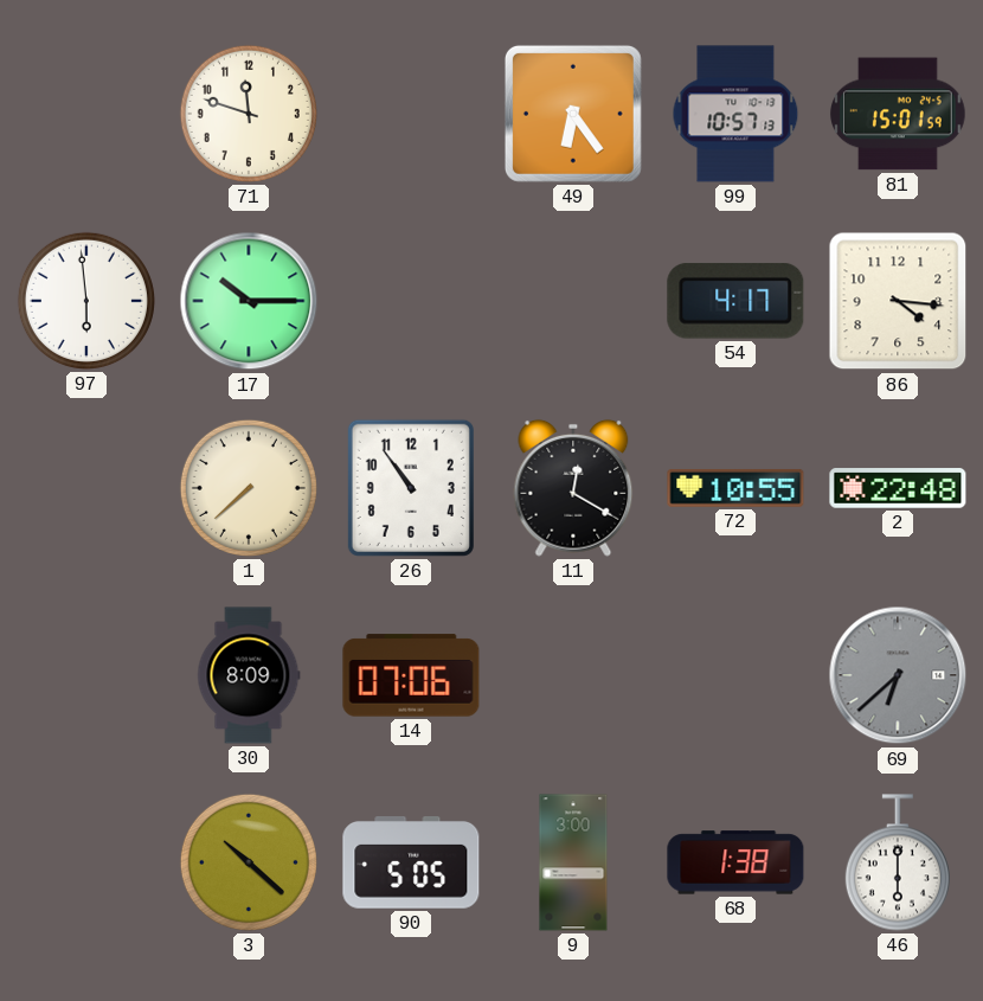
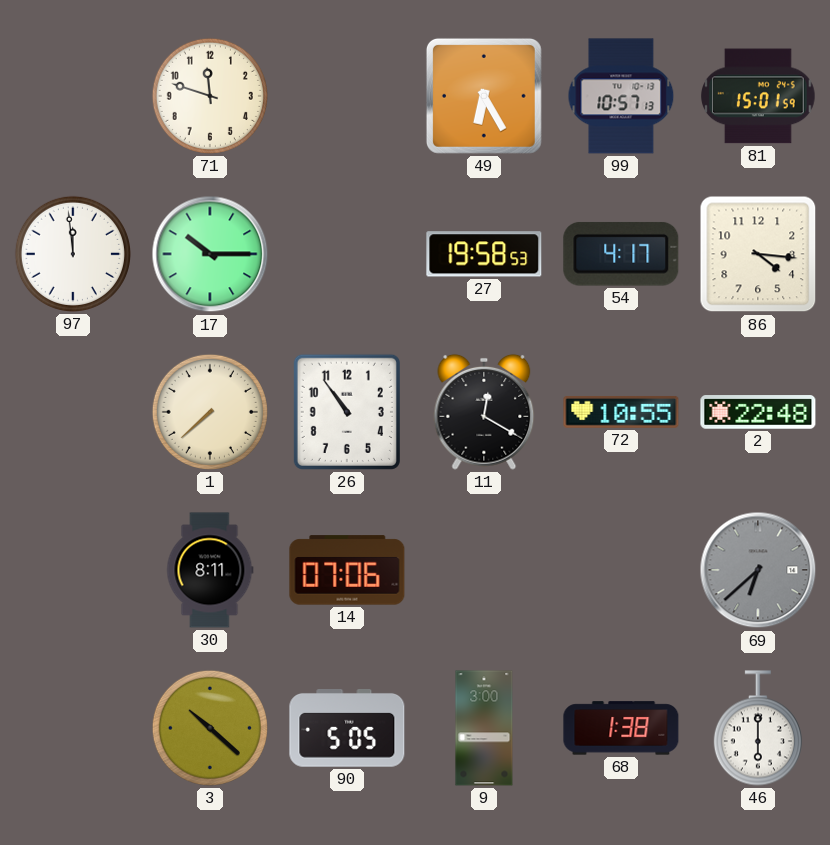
49: 6:24 -> 6:25
97: 5:59 -> 11:59
27: none -> 19:58
30: 8:09 -> 8:11
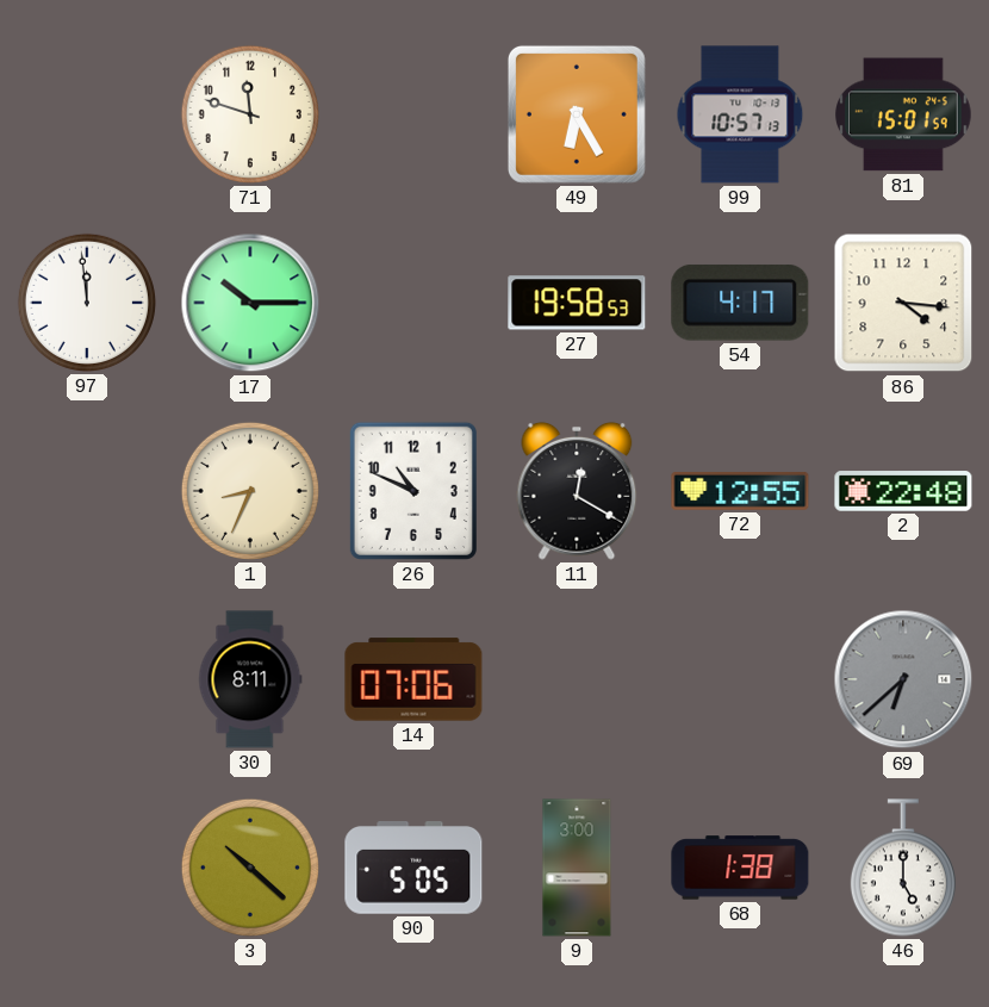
1: 7:38 -> 8:34
26: 10:54 -> 10:49
72: 10:55 -> 12:55
46: 6:00 -> 5:00
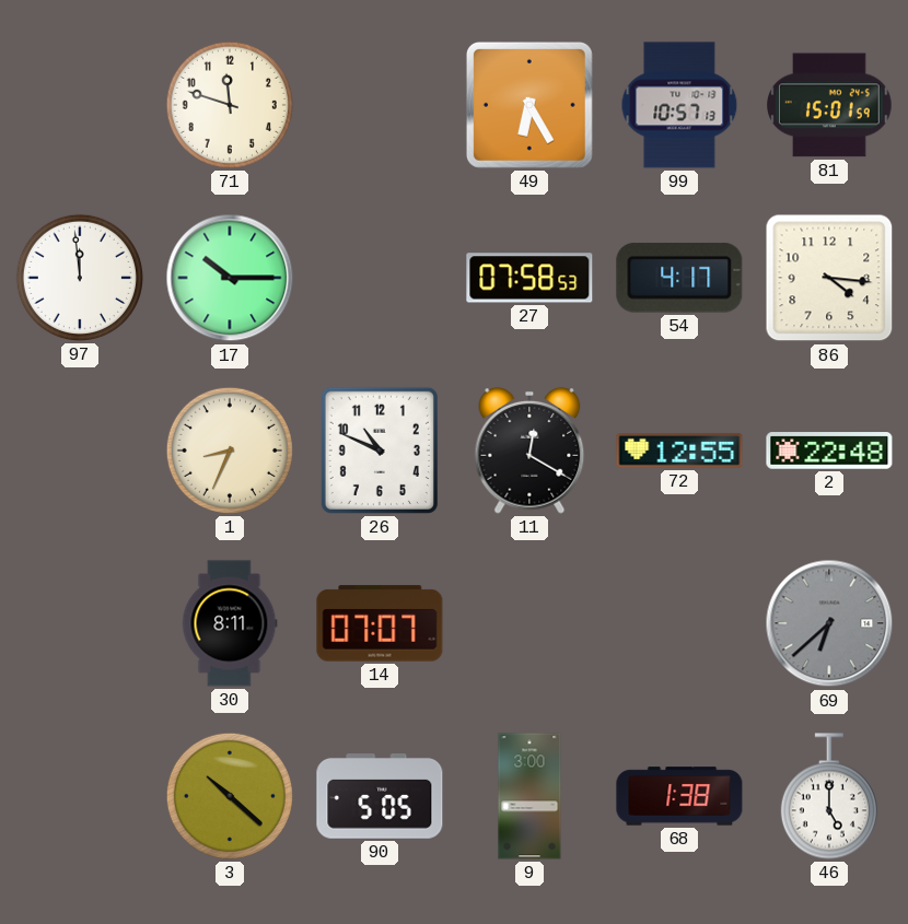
27: 19:58 -> 07:58
14: 07:06 -> 07:07
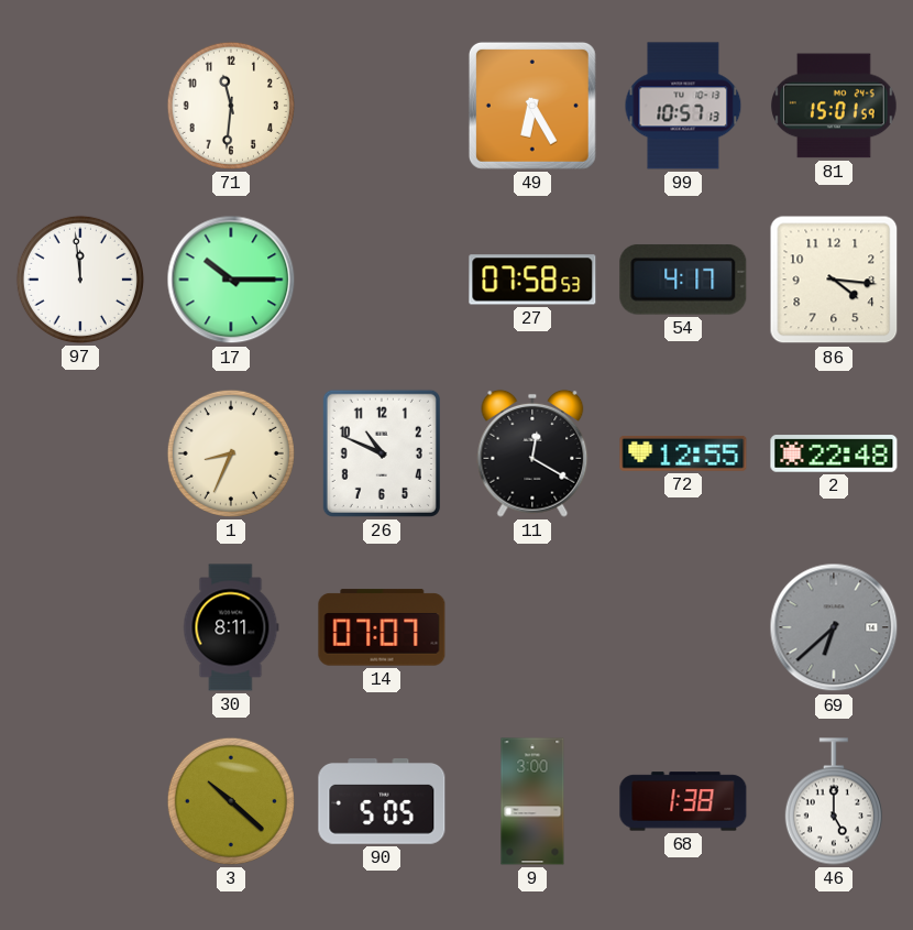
71: 11:48 -> 11:31
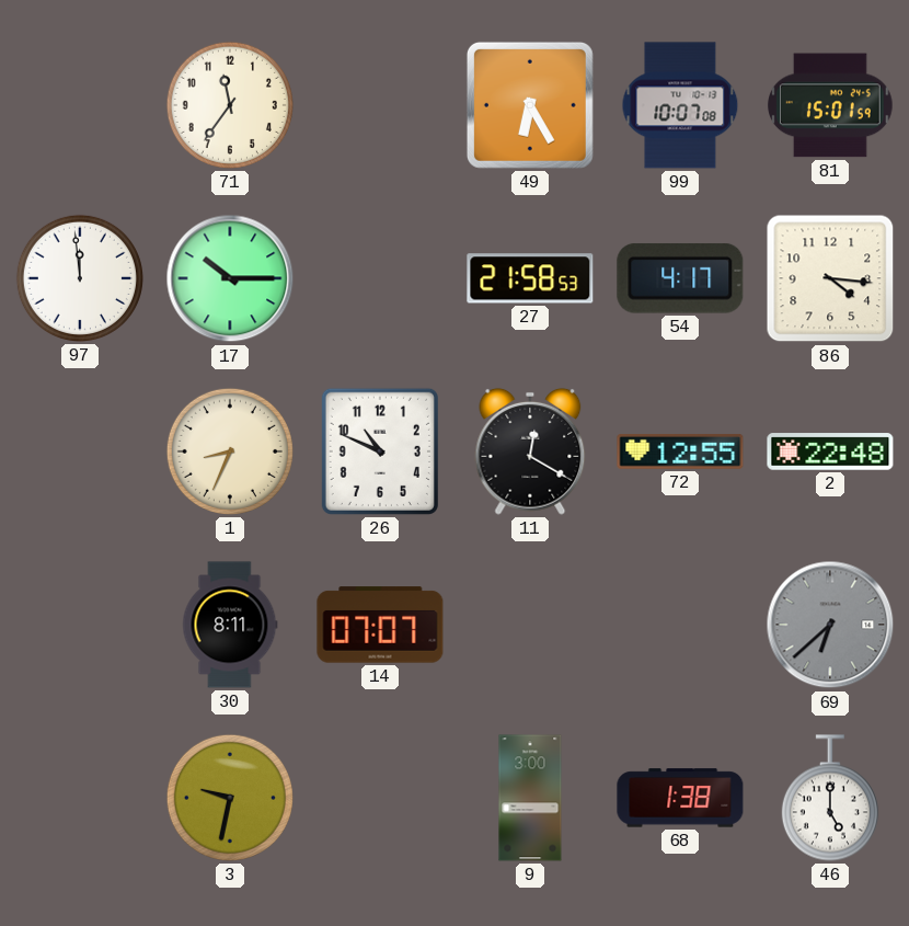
71: 11:31 -> 11:36
99: 10:57 -> 10:07
27: 07:58 -> 21:58
3: 10:22 -> 9:32
90: 5:05 -> none
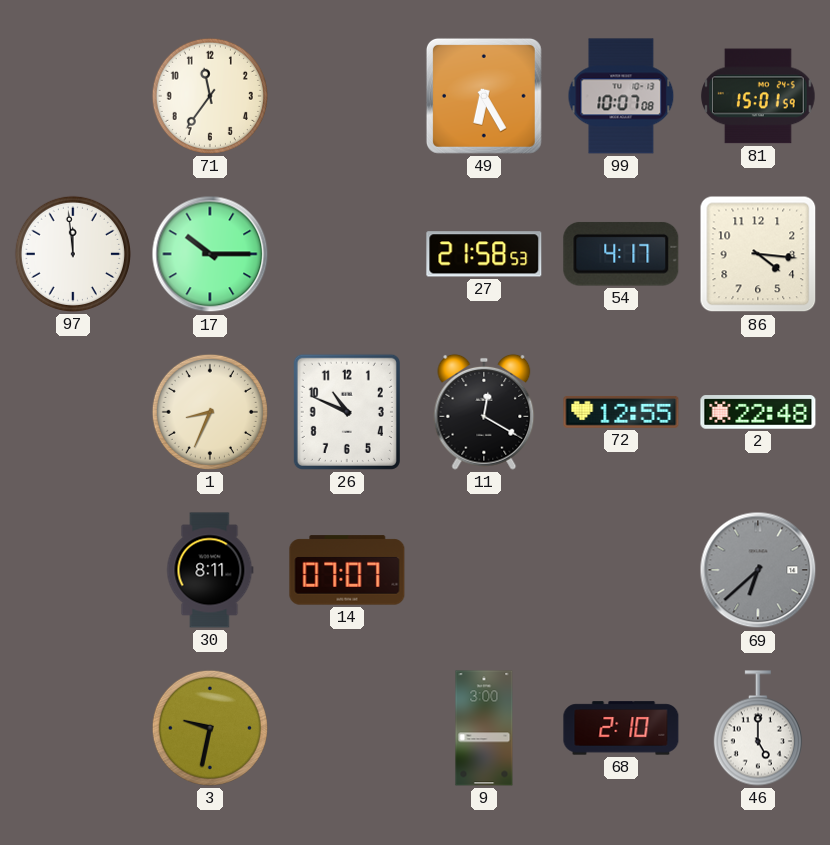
68: 1:38 -> 2:10
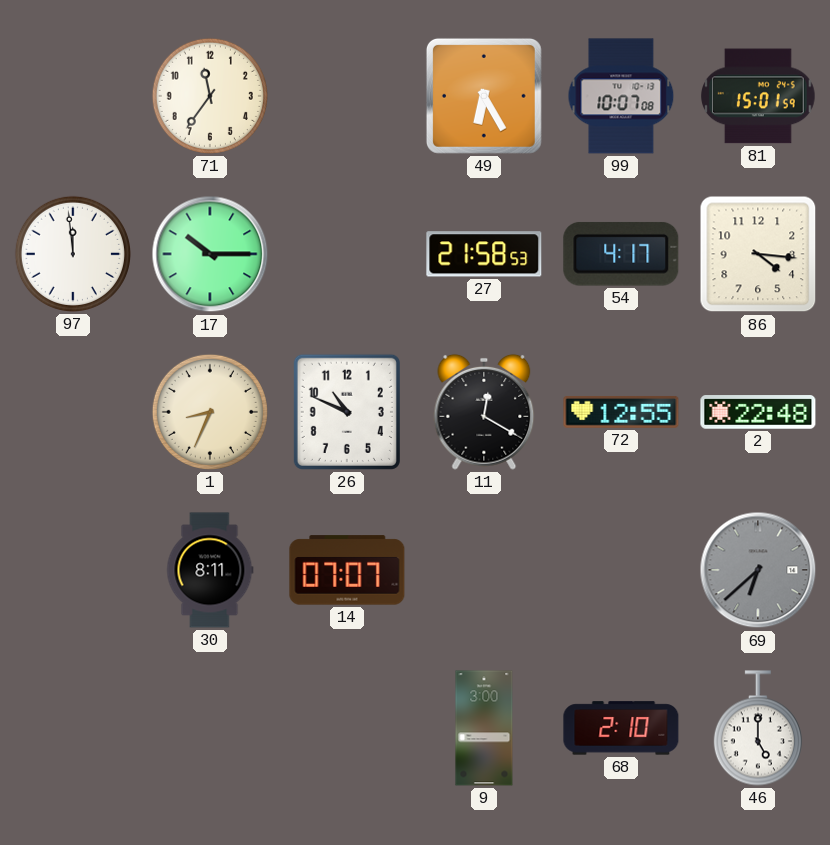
3: 9:32 -> none
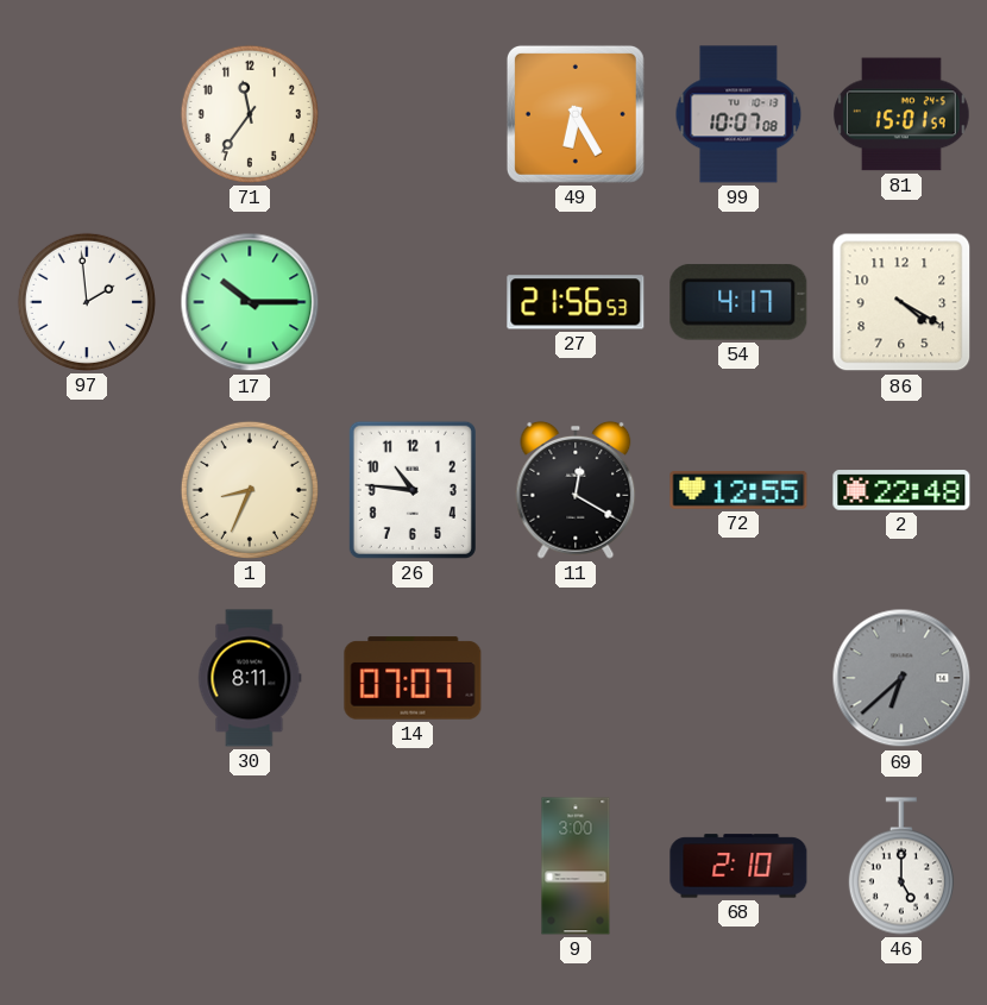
97: 11:59 -> 1:59
27: 21:58 -> 21:56
86: 4:16 -> 4:20
26: 10:49 -> 10:46
